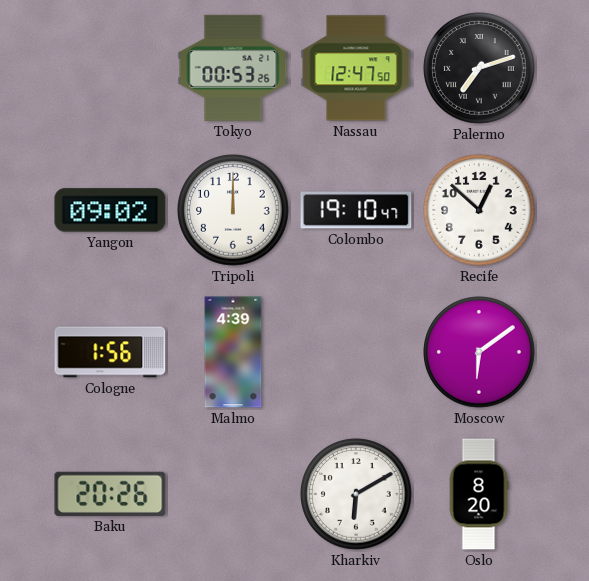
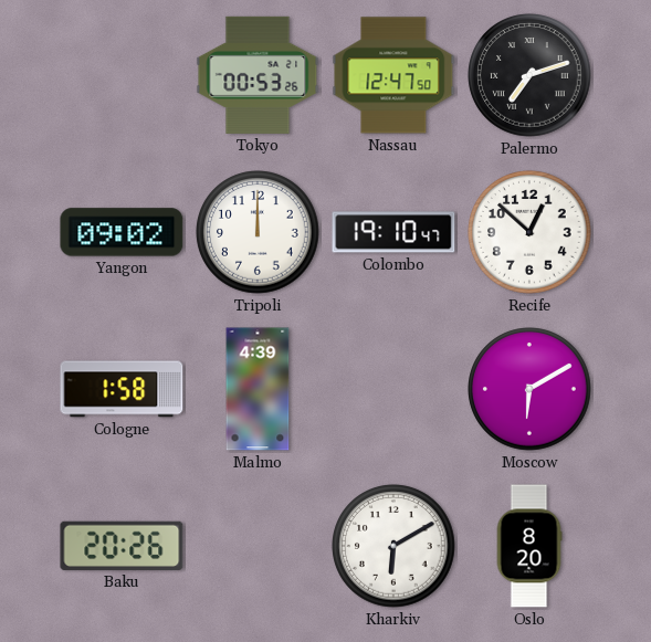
Cologne: 1:56 -> 1:58
Moscow: 6:09 -> 6:10
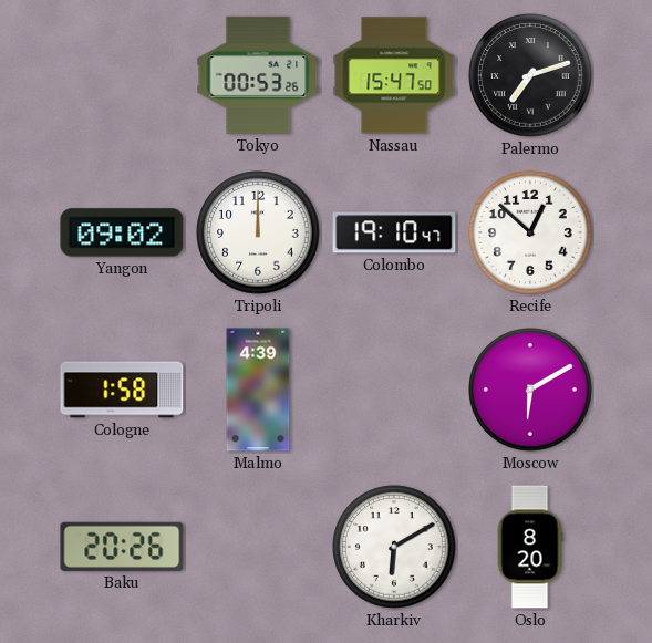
Nassau: 12:47 -> 15:47
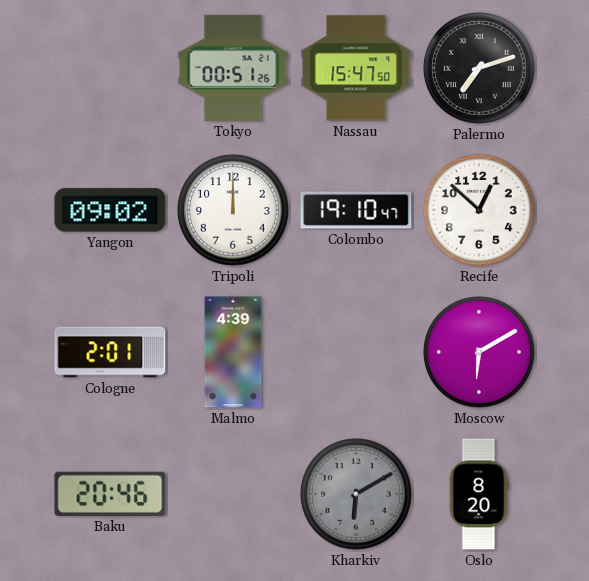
Tokyo: 00:53 -> 00:51
Cologne: 1:58 -> 2:01
Baku: 20:26 -> 20:46
Kharkiv dial: white -> grey
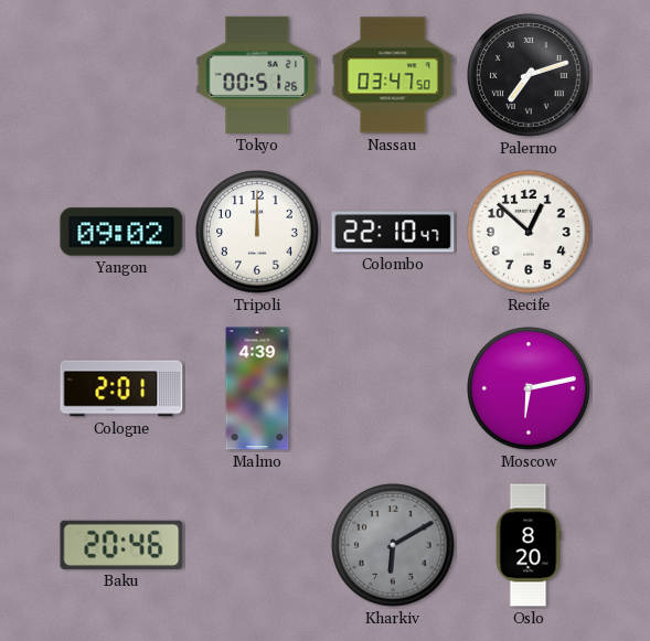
Nassau: 15:47 -> 03:47
Colombo: 19:10 -> 22:10
Moscow: 6:10 -> 6:13
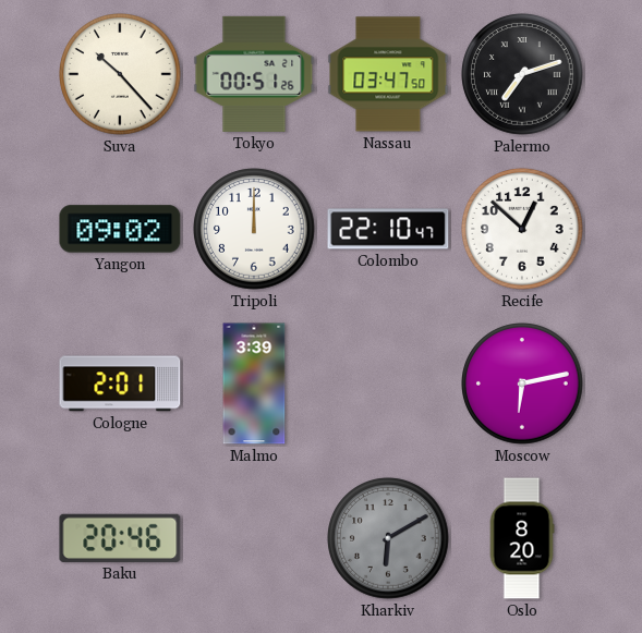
Suva: none -> 10:23
Malmo: 4:39 -> 3:39
